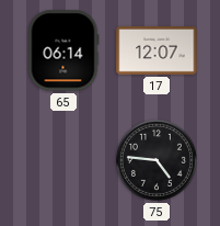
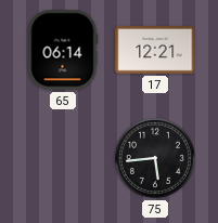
17: 12:07 -> 12:21
75: 4:46 -> 5:44
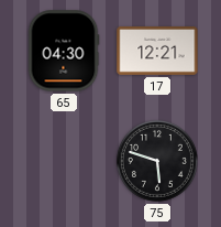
65: 06:14 -> 04:30
75: 5:44 -> 5:48
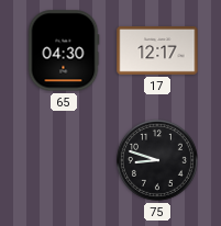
17: 12:21 -> 12:17
75: 5:48 -> 8:48
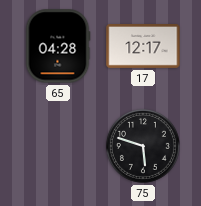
65: 04:30 -> 04:28
75: 8:48 -> 5:48
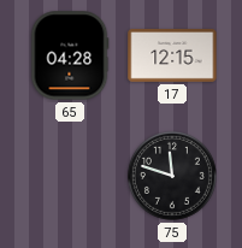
17: 12:17 -> 12:15
75: 5:48 -> 11:48
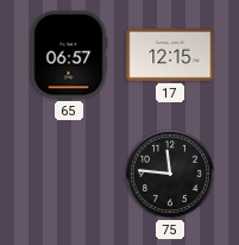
65: 04:28 -> 06:57
75: 11:48 -> 11:46
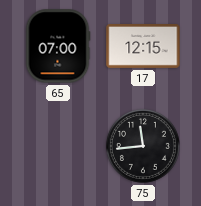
65: 06:57 -> 07:00
75: 11:46 -> 11:44
